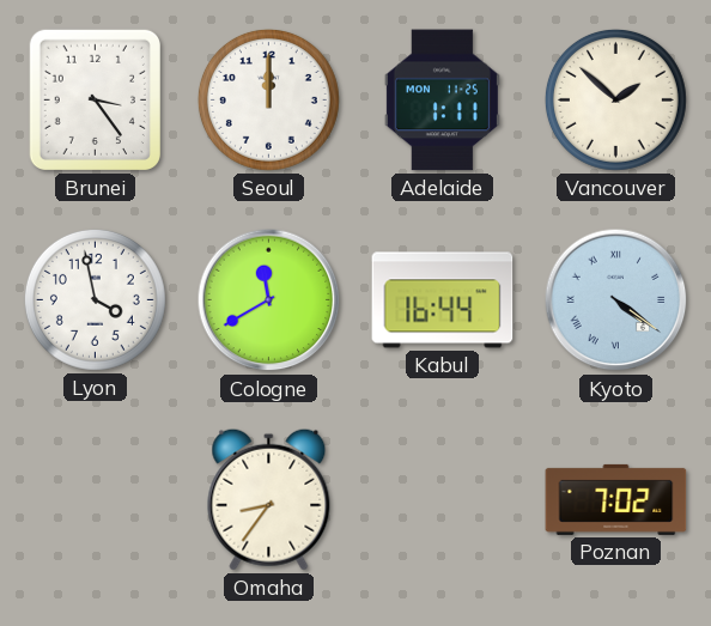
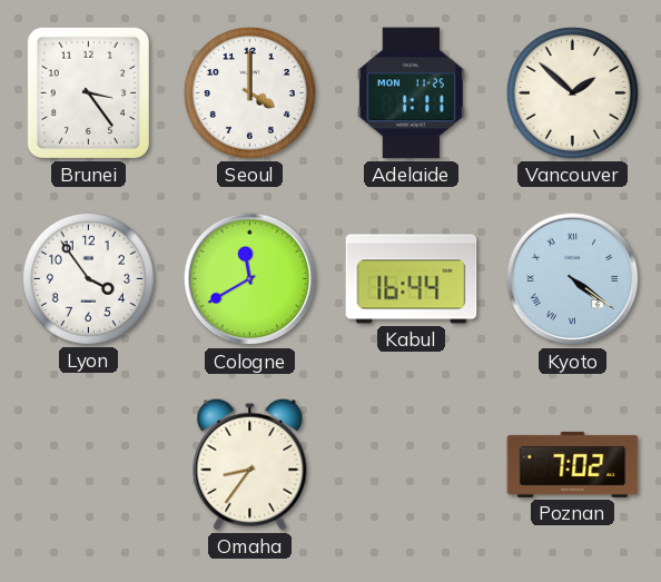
Seoul: 12:00 -> 4:00
Lyon: 3:58 -> 3:54
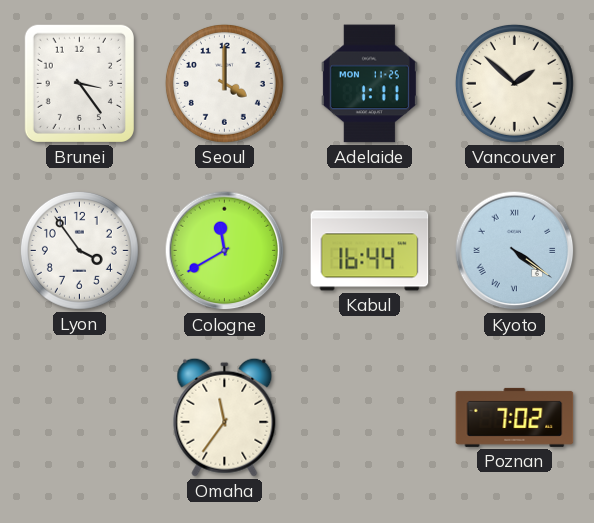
Omaha: 8:36 -> 11:36
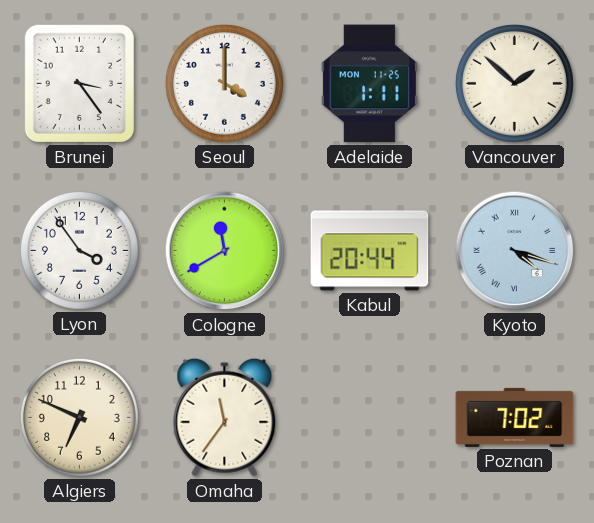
Kabul: 16:44 -> 20:44
Kyoto: 4:21 -> 4:18
Algiers: none -> 6:49
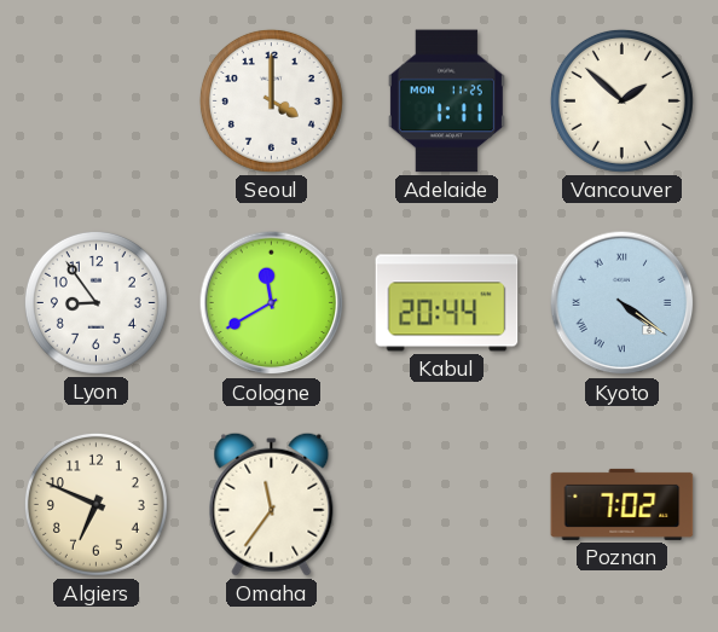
Brunei: 3:24 -> none
Lyon: 3:54 -> 8:54
Kyoto: 4:18 -> 4:21
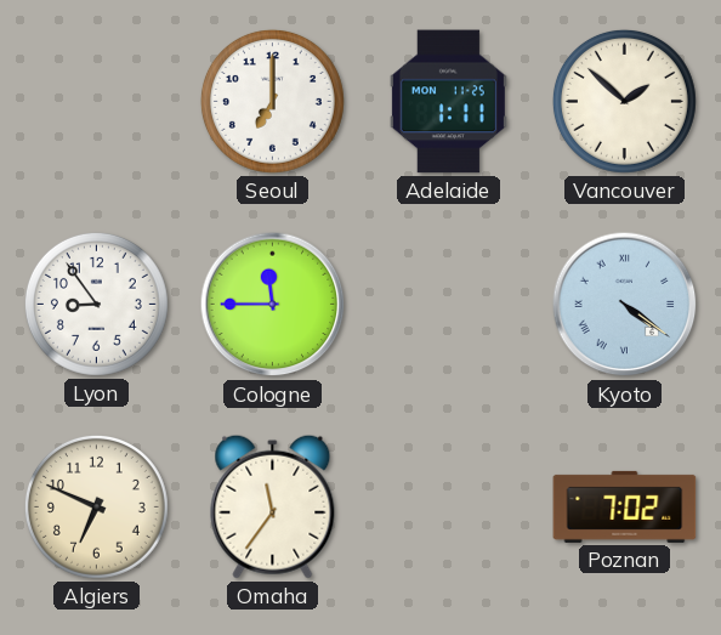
Seoul: 4:00 -> 7:00
Cologne: 11:40 -> 11:45
Kabul: 20:44 -> none
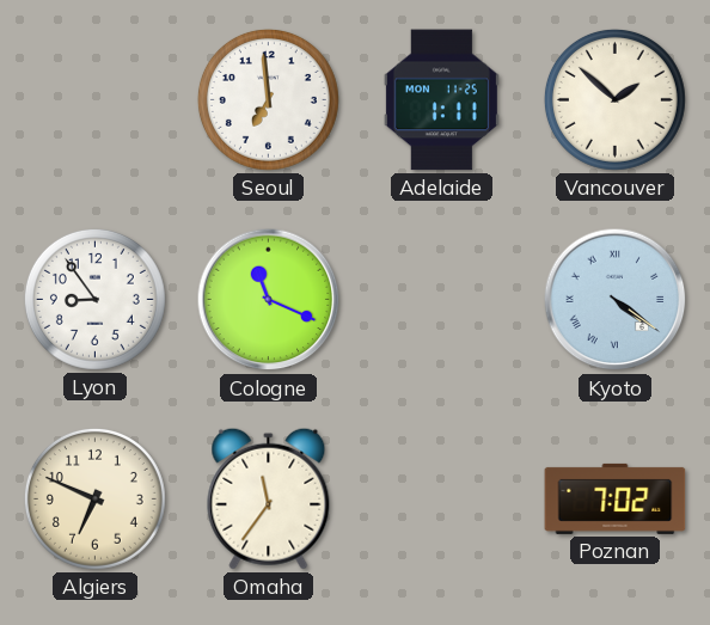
Seoul: 7:00 -> 6:59
Cologne: 11:45 -> 11:19
